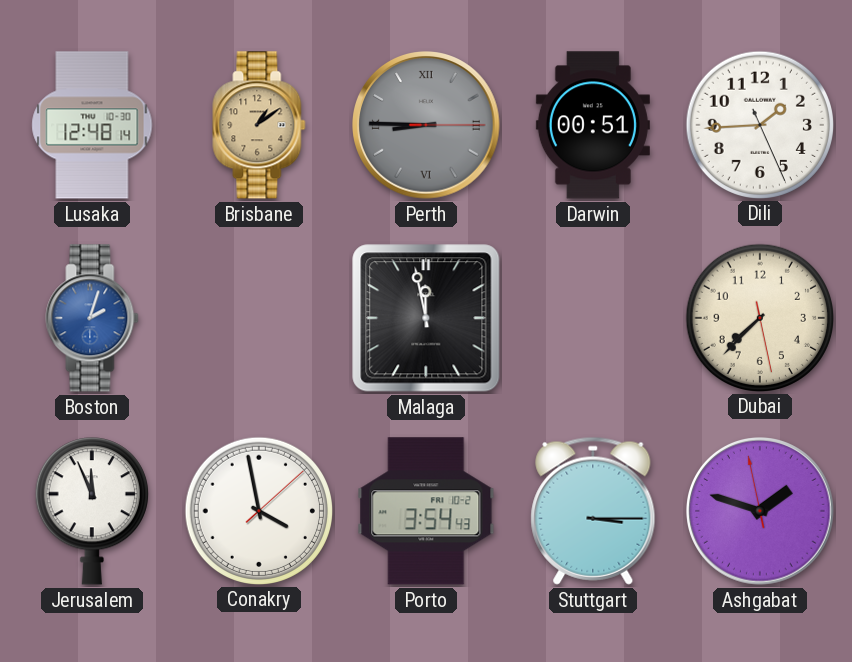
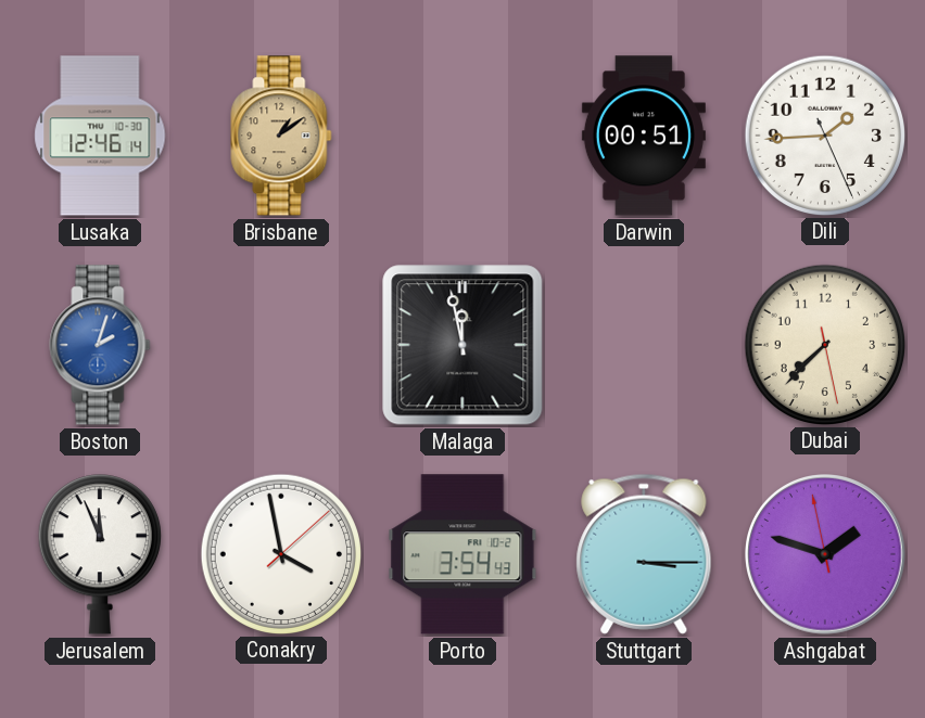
Lusaka: 12:48 -> 12:46
Perth: 8:45 -> none
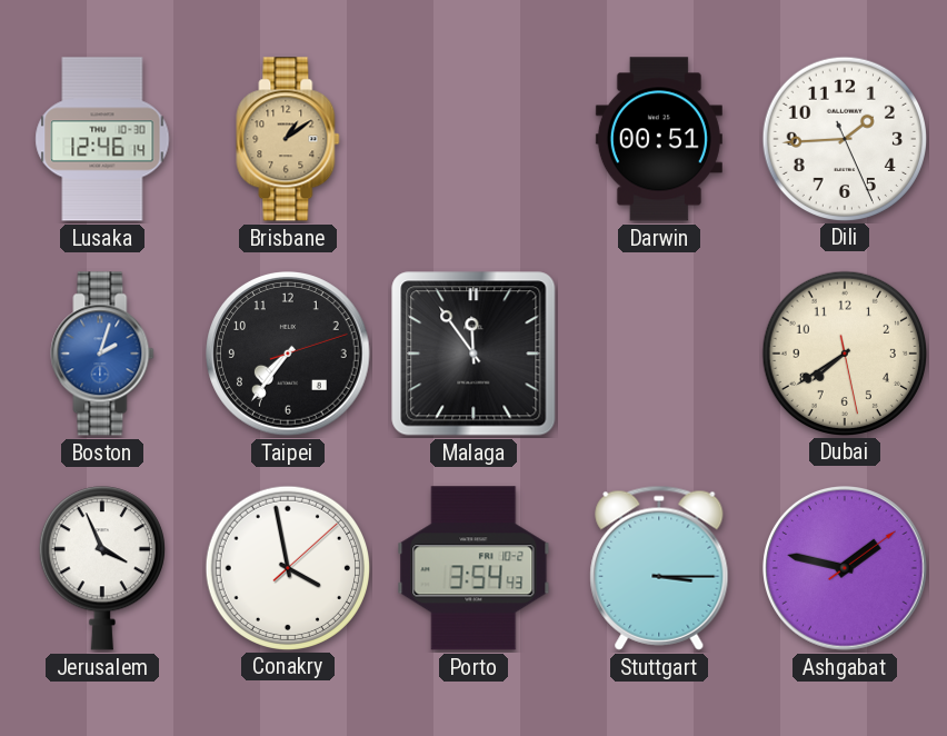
Taipei: none -> 7:36
Malaga: 11:58 -> 11:54
Dubai: 7:37 -> 7:39
Jerusalem: 11:56 -> 3:56
Ashgabat: 1:47:58 -> 1:47:09
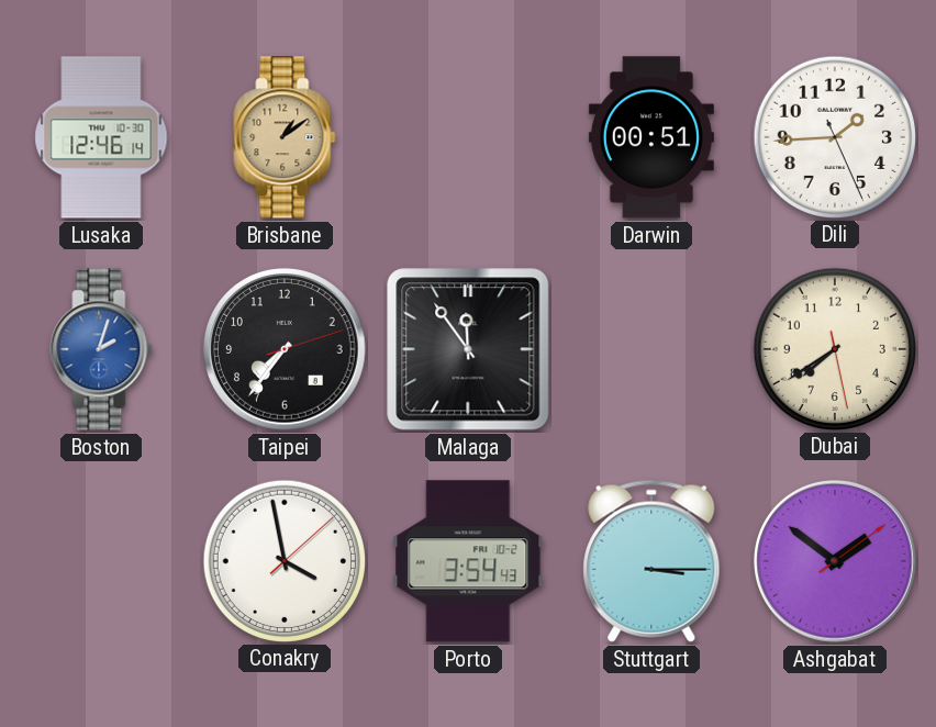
Jerusalem: 3:56 -> none
Ashgabat: 1:47 -> 1:51
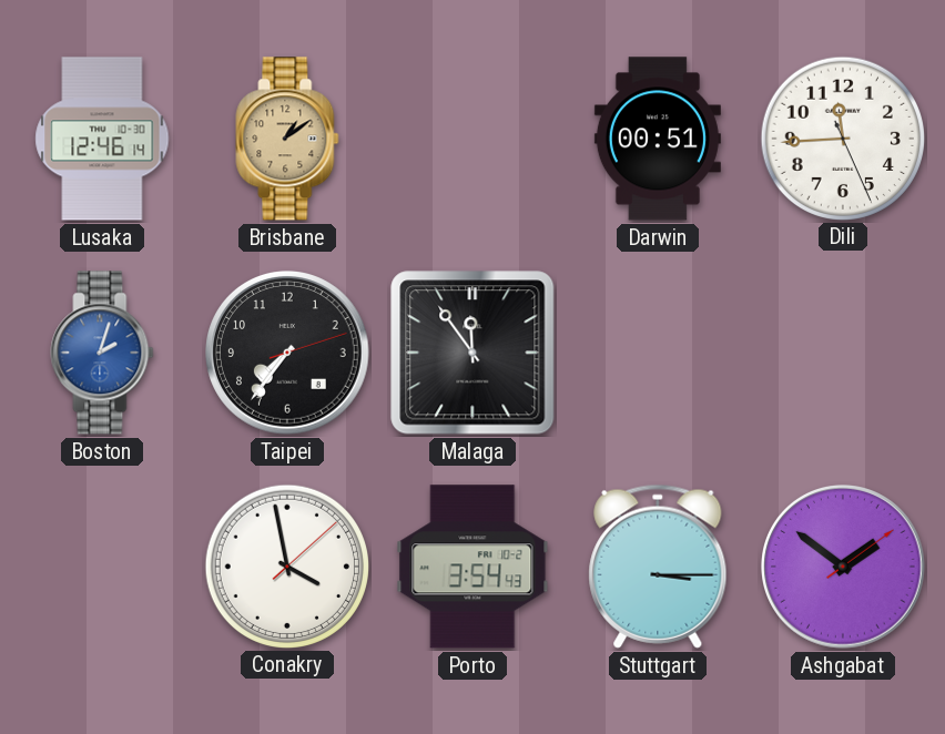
Dili: 1:44 -> 11:44
Dubai: 7:39 -> none
